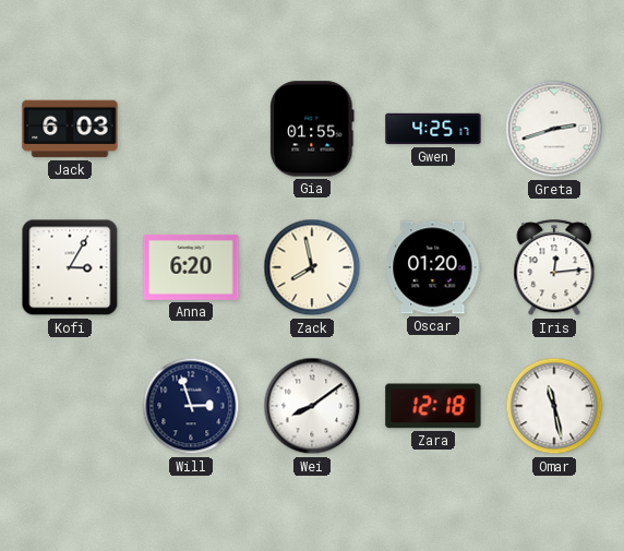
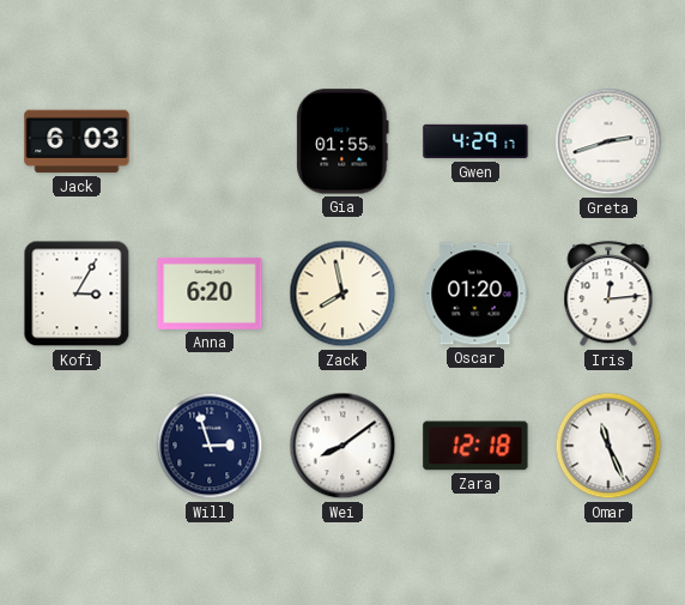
Gwen: 4:25 -> 4:29
Omar: 11:28 -> 11:26
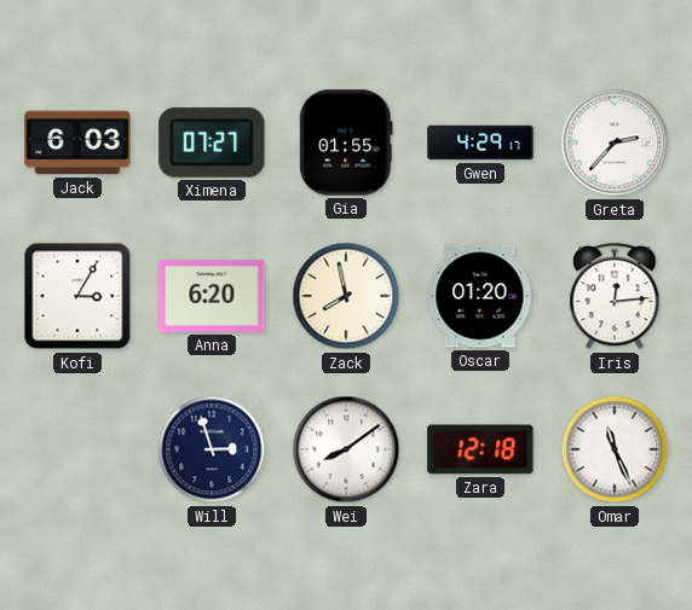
Ximena: none -> 07:27
Greta: 2:42 -> 2:37
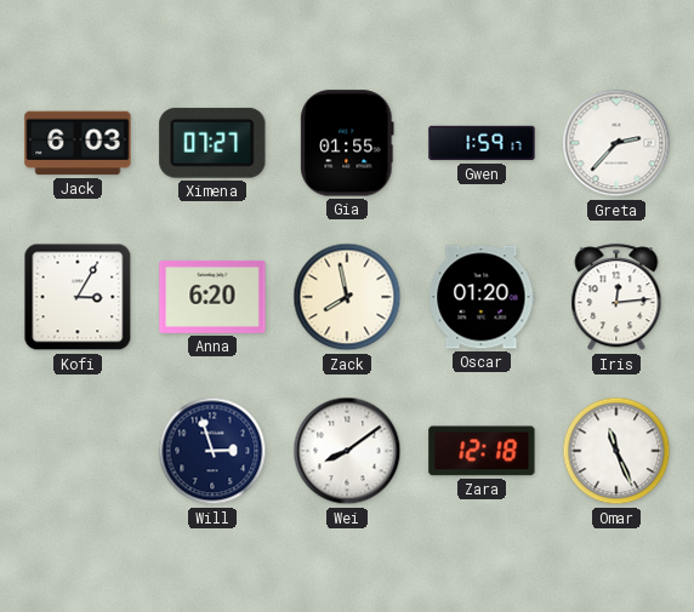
Gwen: 4:29 -> 1:59
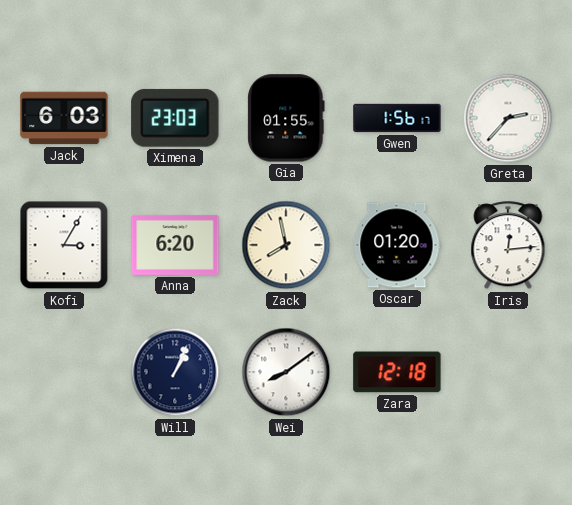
Ximena: 07:27 -> 23:03
Gwen: 1:59 -> 1:56
Will: 2:57 -> 1:04
Omar: 11:26 -> none
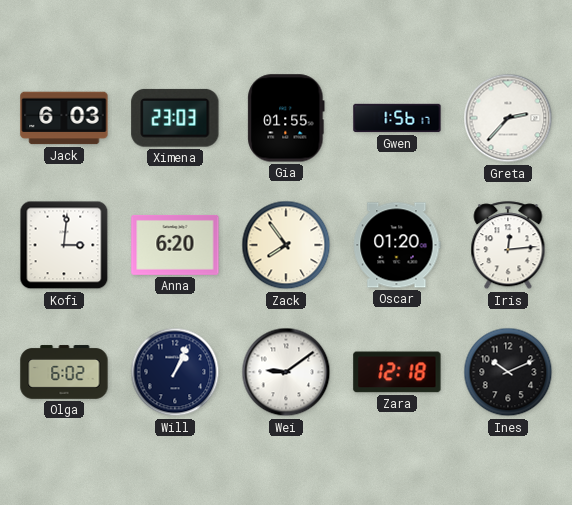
Kofi: 3:05 -> 3:01
Zack: 7:58 -> 7:54
Olga: none -> 6:02
Wei: 8:09 -> 9:09
Ines: none -> 10:11
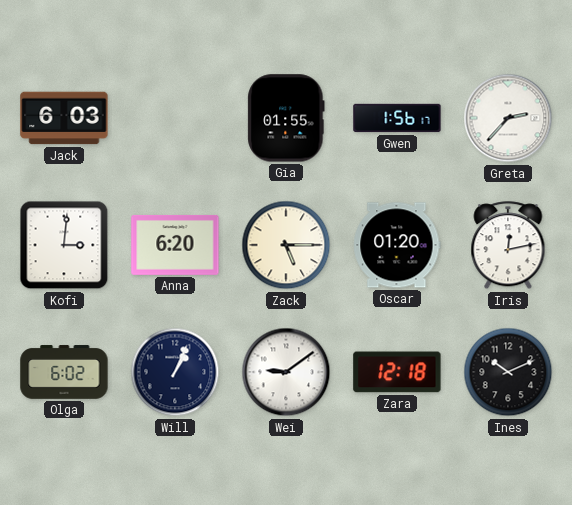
Ximena: 23:03 -> none
Zack: 7:54 -> 5:15
Iris: 12:14 -> 12:13
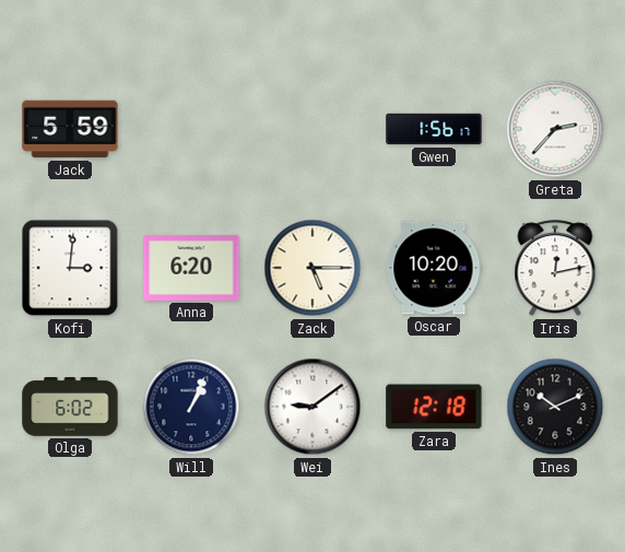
Jack: 6:03 -> 5:59
Gia: 01:55 -> none
Oscar: 01:20 -> 10:20
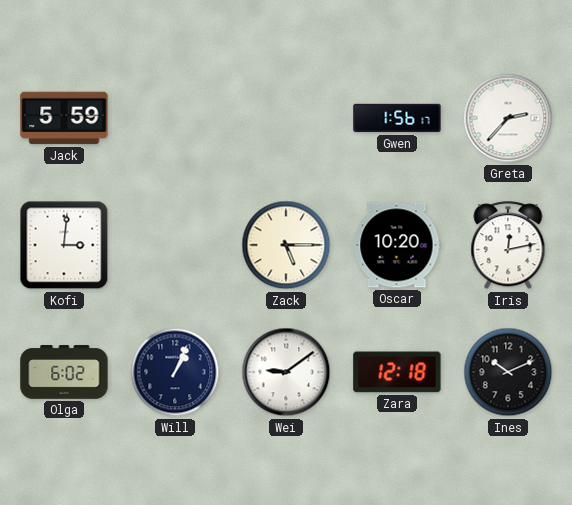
Anna: 6:20 -> none
